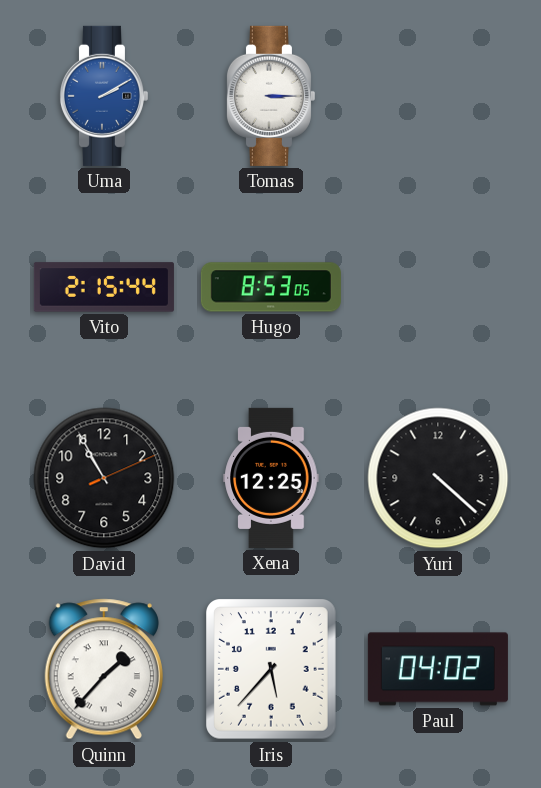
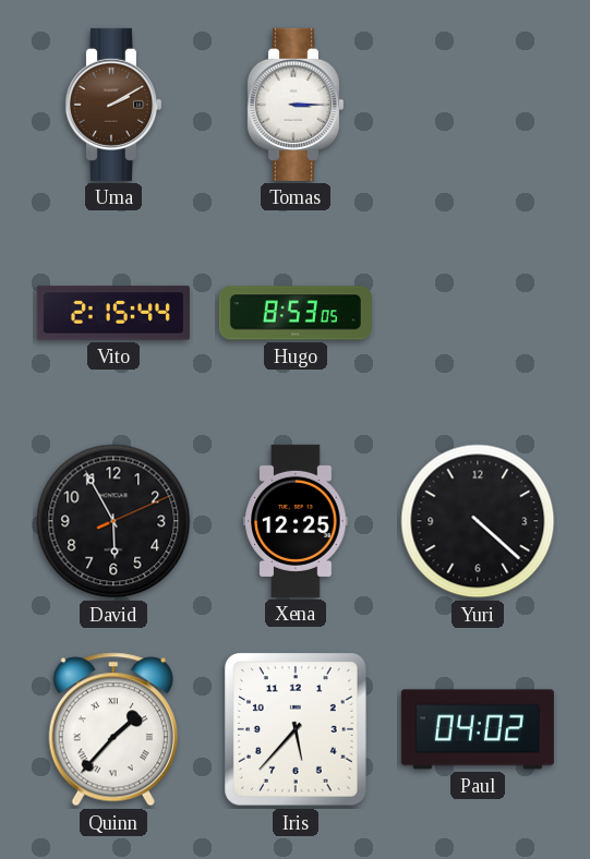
Uma dial: blue -> brown
David: 10:55 -> 5:55
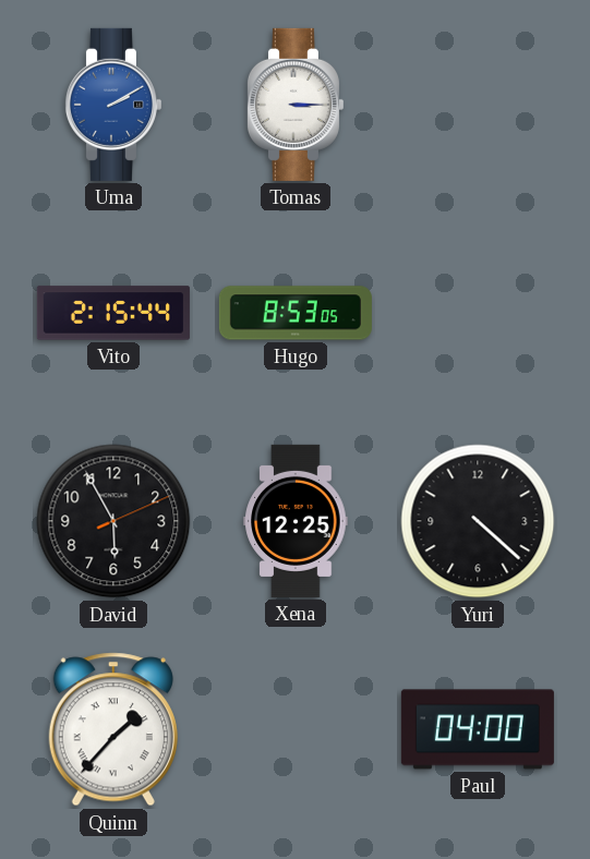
Uma dial: brown -> blue
Iris: 5:37 -> none
Paul: 04:02 -> 04:00
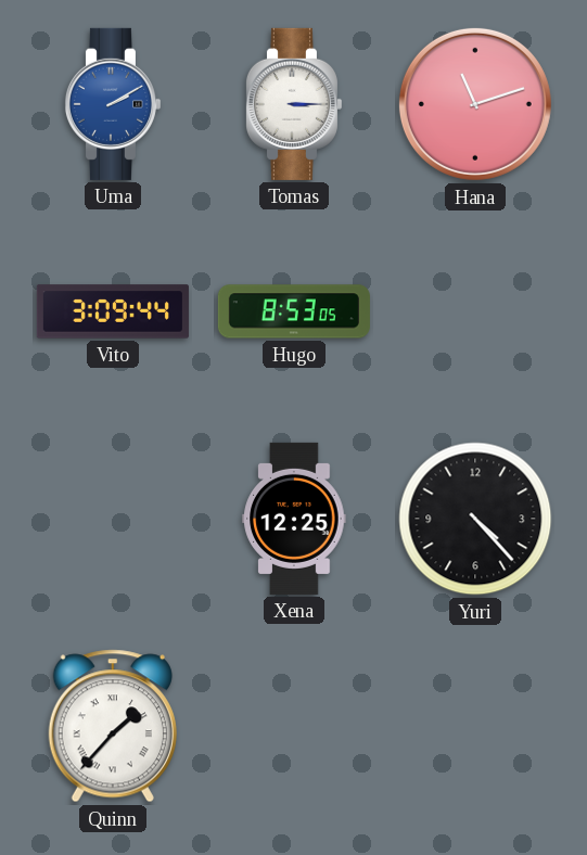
Hana: none -> 11:12
Vito: 2:15 -> 3:09
David: 5:55 -> none
Yuri: 4:22 -> 4:23
Paul: 04:00 -> none
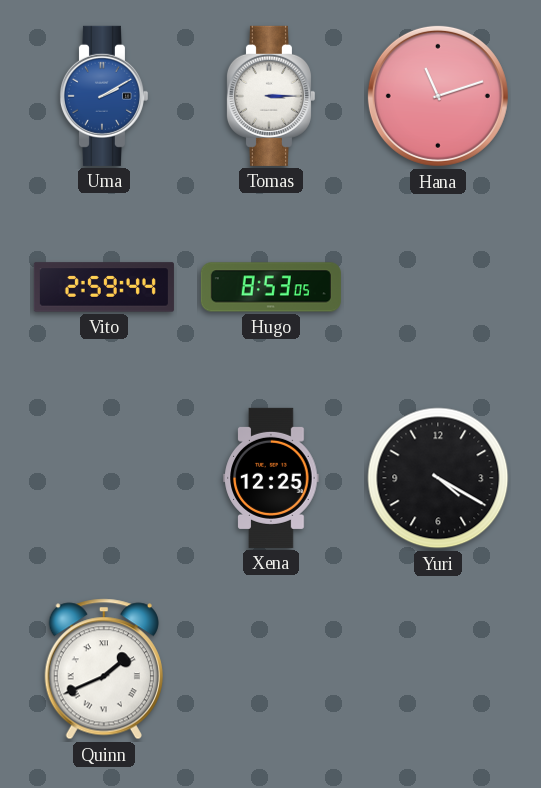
Vito: 3:09 -> 2:59
Yuri: 4:23 -> 4:20
Quinn: 1:37 -> 1:41
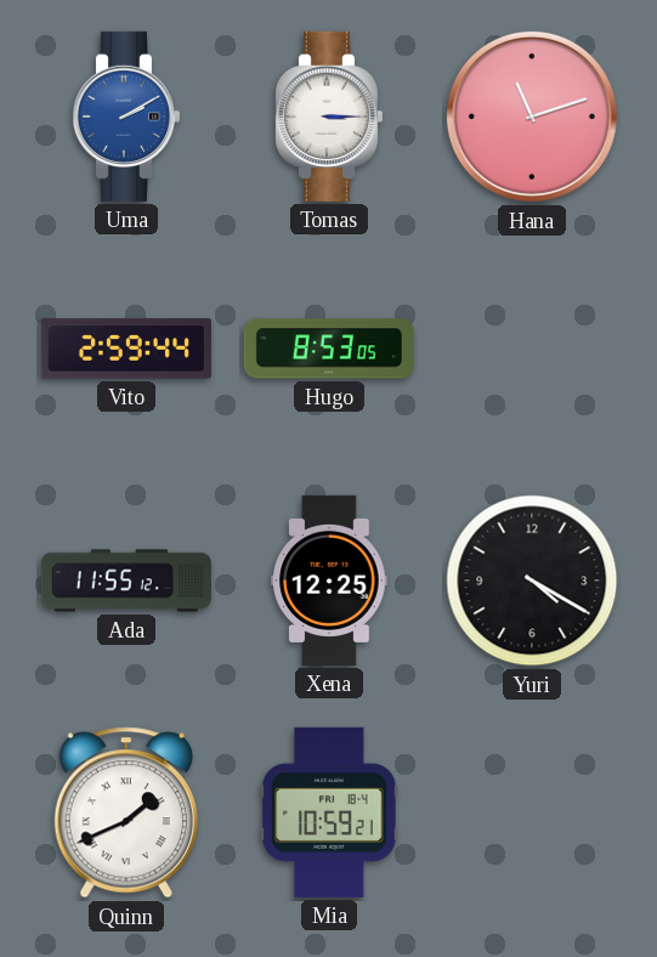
Ada: none -> 11:55
Mia: none -> 10:59
